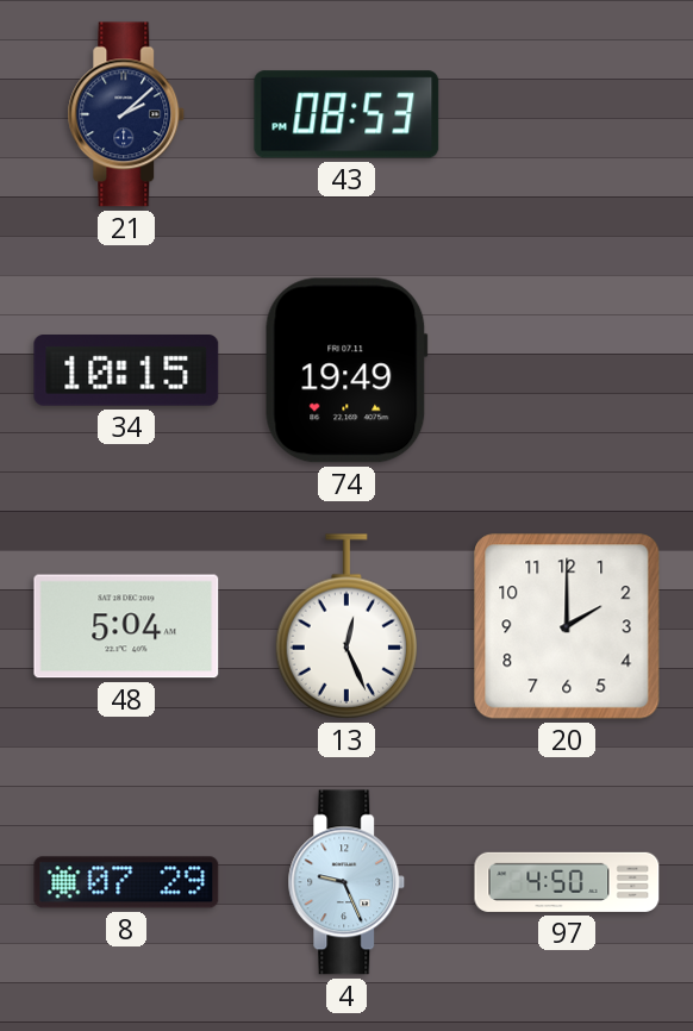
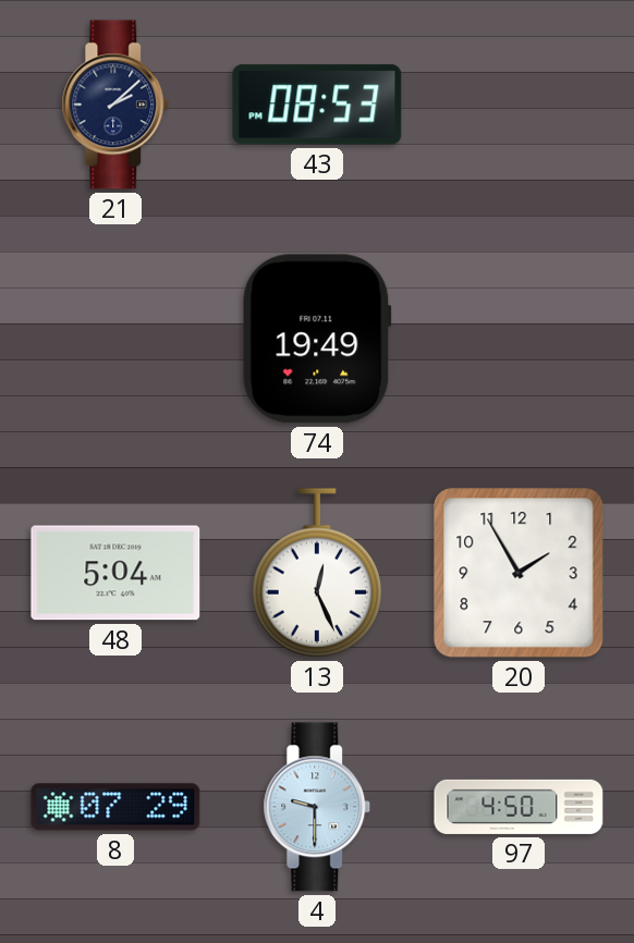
34: 10:15 -> none
20: 2:00 -> 1:55
4: 9:26 -> 9:30
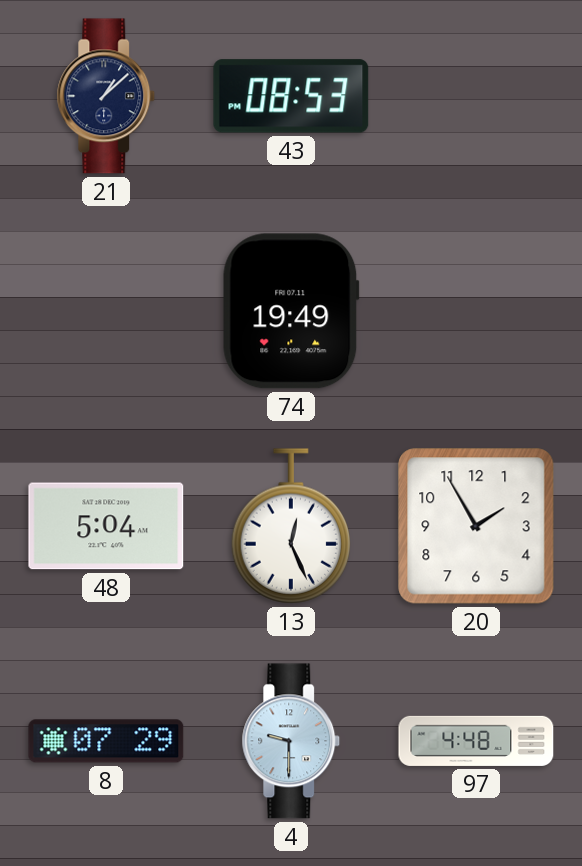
21: 2:08 -> 1:08
97: 4:50 -> 4:48
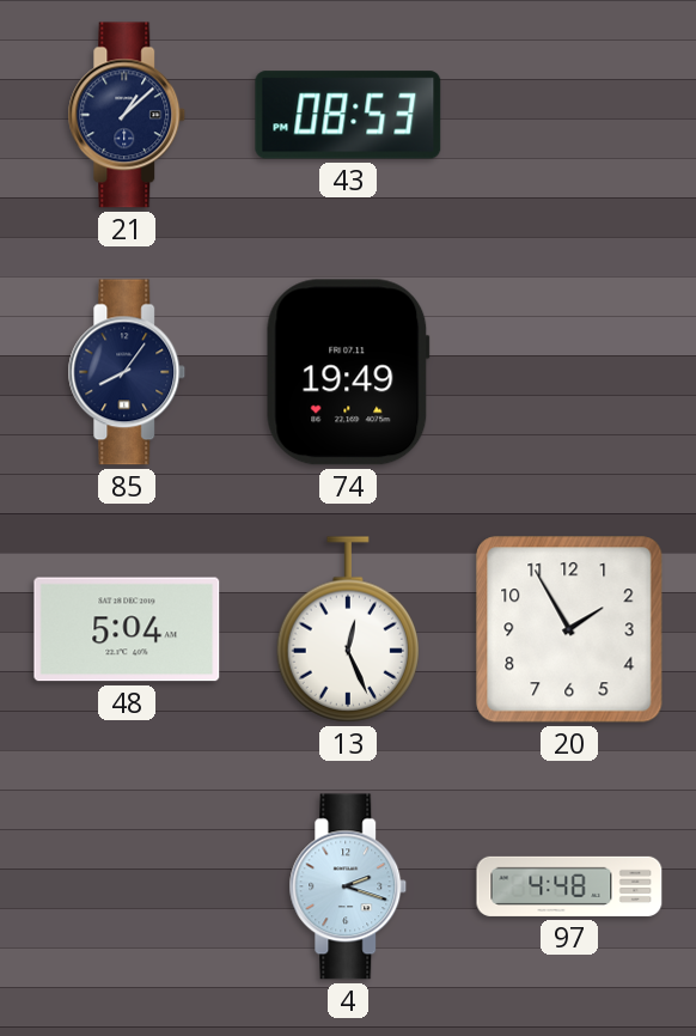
85: none -> 8:06
8: 07:29 -> none
4: 9:30 -> 2:18
